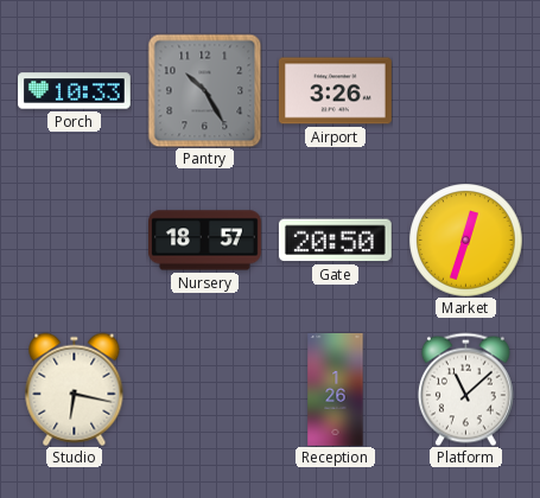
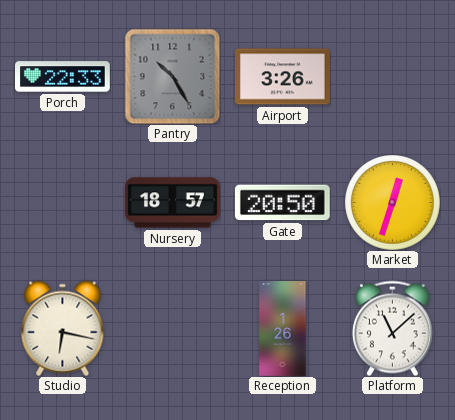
Porch: 10:33 -> 22:33
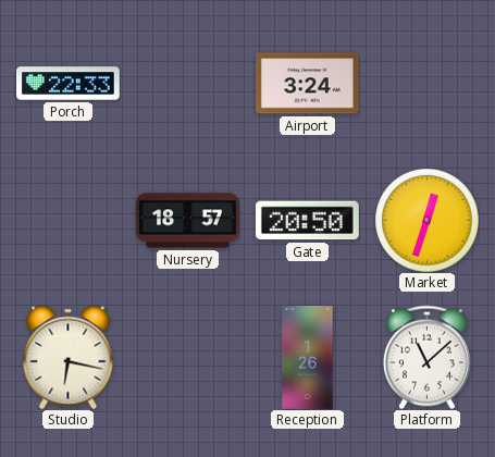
Pantry: 10:25 -> none
Airport: 3:26 -> 3:24
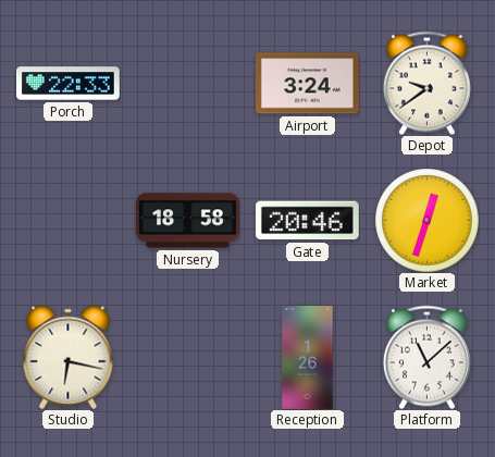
Depot: none -> 9:39
Nursery: 18:57 -> 18:58
Gate: 20:50 -> 20:46
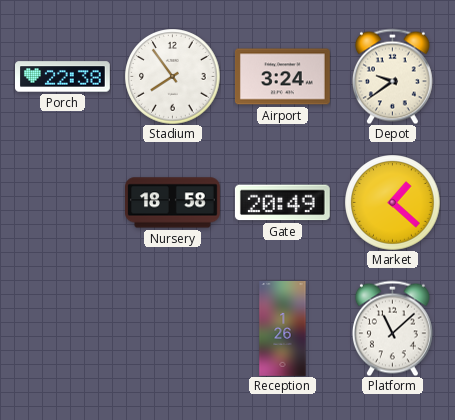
Porch: 22:33 -> 22:38
Stadium: none -> 7:54
Gate: 20:46 -> 20:49
Market: 12:33 -> 1:22
Studio: 6:17 -> none
